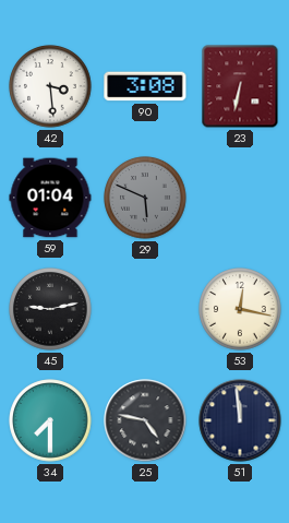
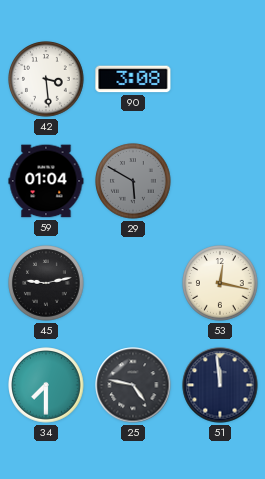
23: 6:32 -> none
29: 5:49 -> 5:50
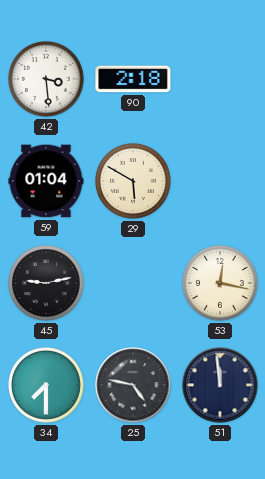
90: 3:08 -> 2:18
29 dial: grey -> cream
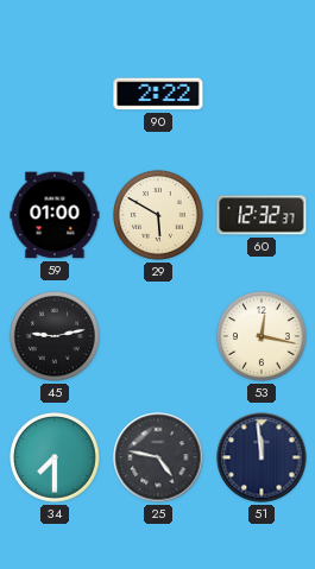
42: 3:29 -> none
90: 2:18 -> 2:22
59: 01:04 -> 01:00
60: none -> 12:32
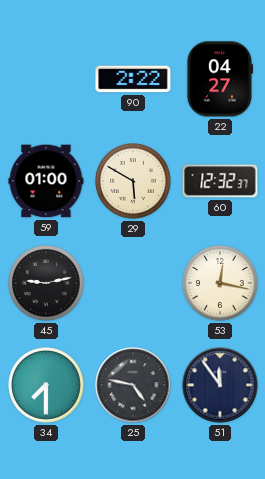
22: none -> 04:27
51: 11:59 -> 11:54
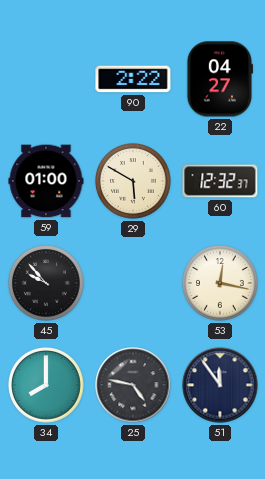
45: 9:13 -> 9:53
34: 7:30 -> 8:00
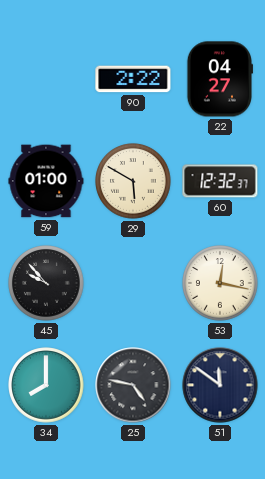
51: 11:54 -> 11:51
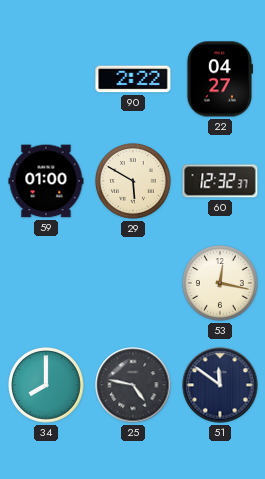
45: 9:53 -> none
